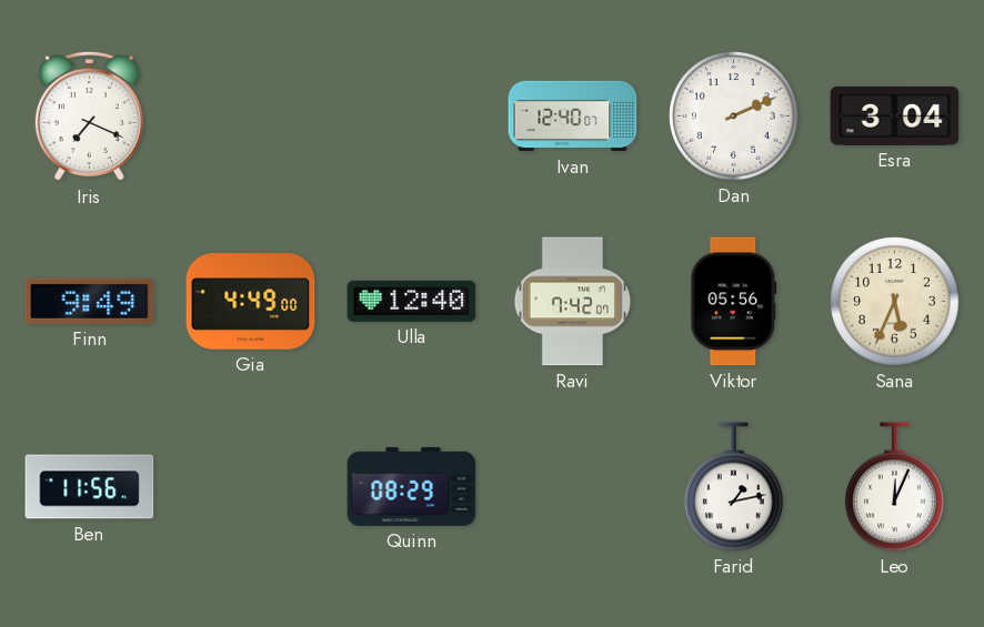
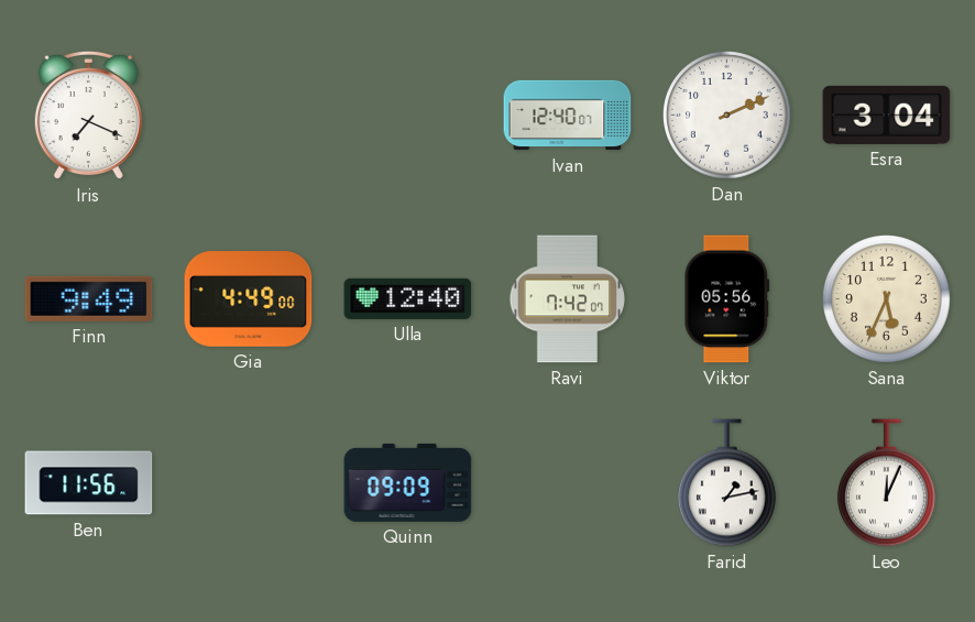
Quinn: 08:29 -> 09:09
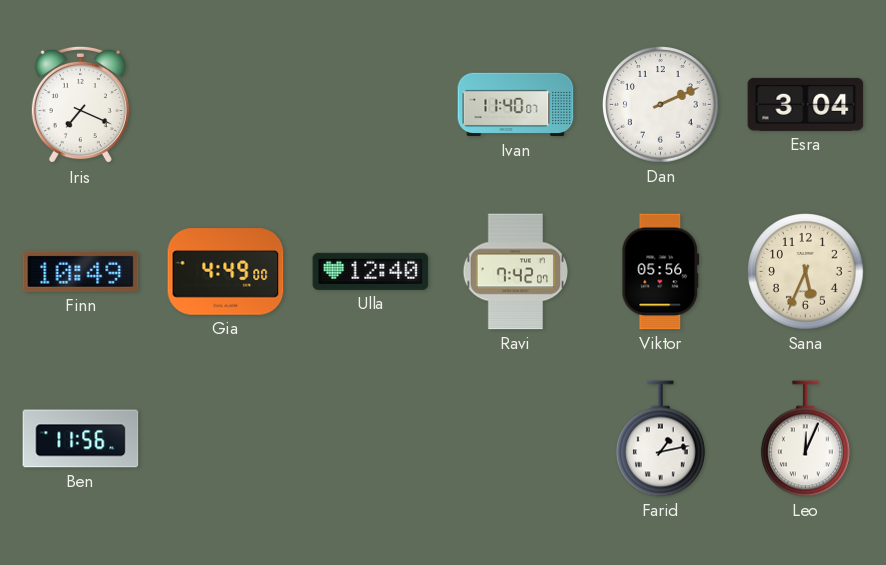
Ivan: 12:40 -> 11:40
Finn: 9:49 -> 10:49
Quinn: 09:09 -> none
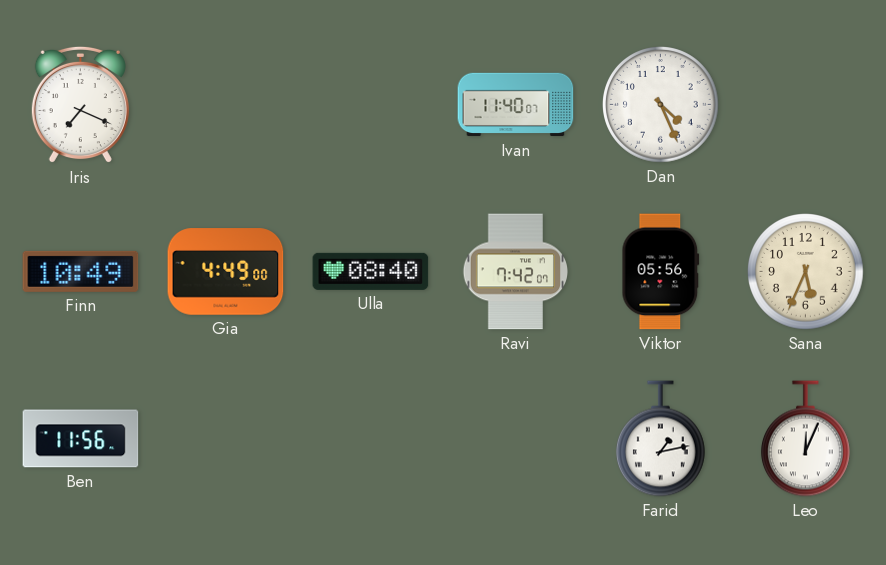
Dan: 2:11 -> 4:26
Esra: 3:04 -> none
Ulla: 12:40 -> 08:40
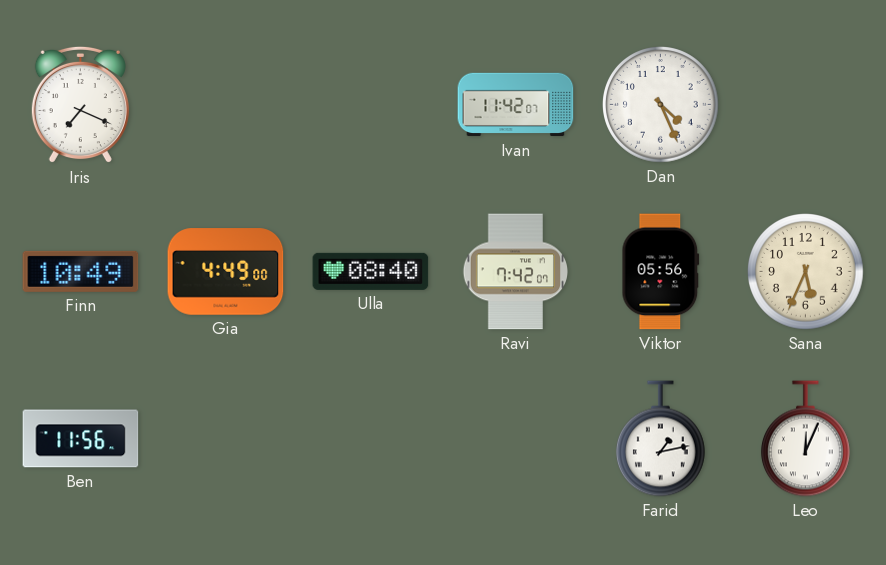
Ivan: 11:40 -> 11:42
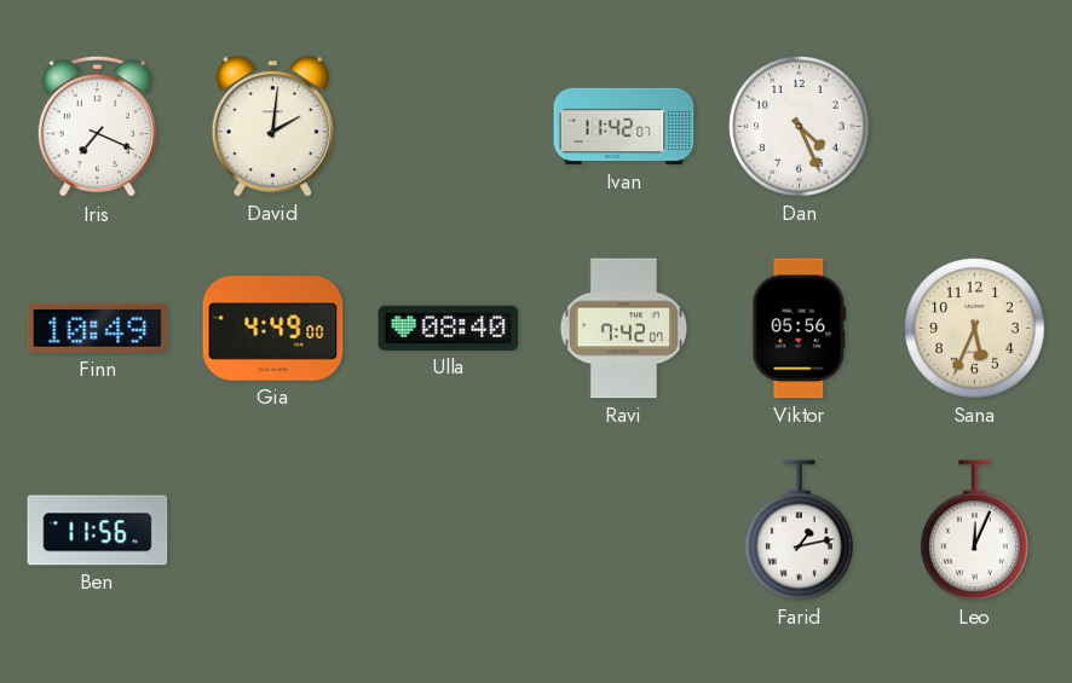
David: none -> 2:01
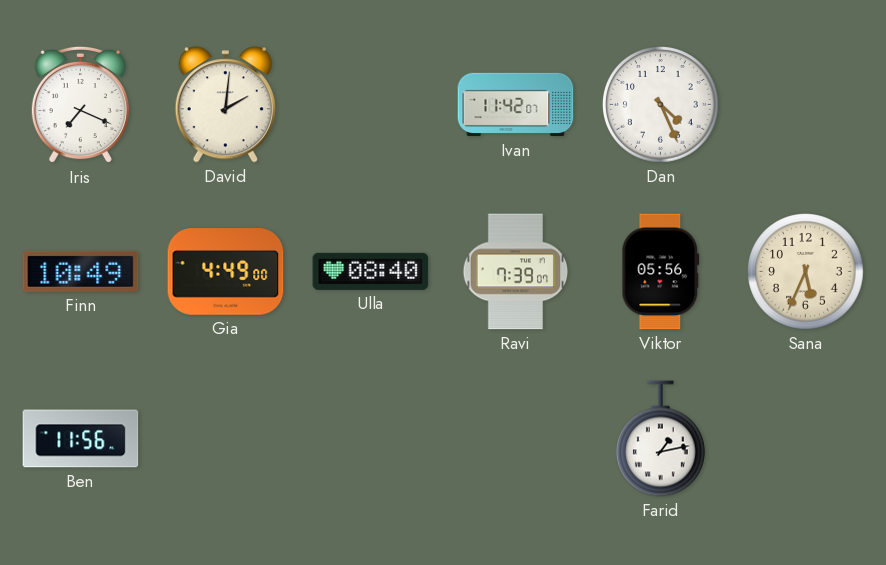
Ravi: 7:42 -> 7:39
Leo: 12:04 -> none
